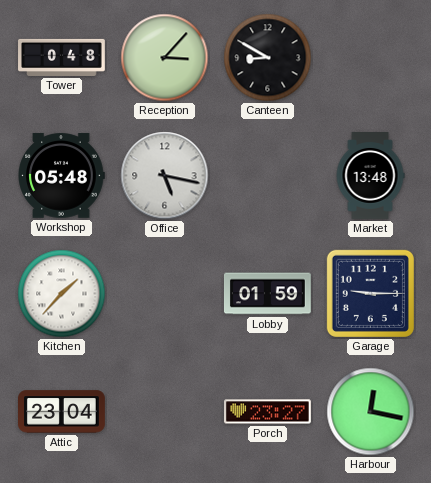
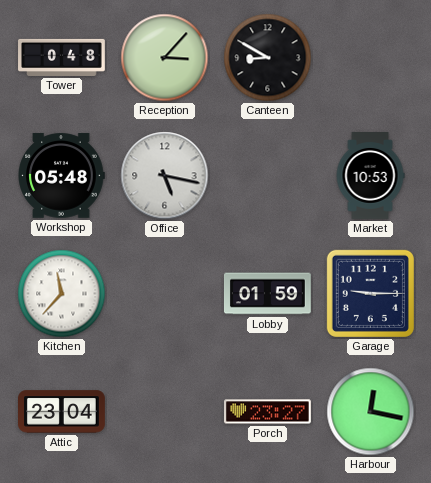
Market: 13:48 -> 10:53
Kitchen: 1:37 -> 11:37
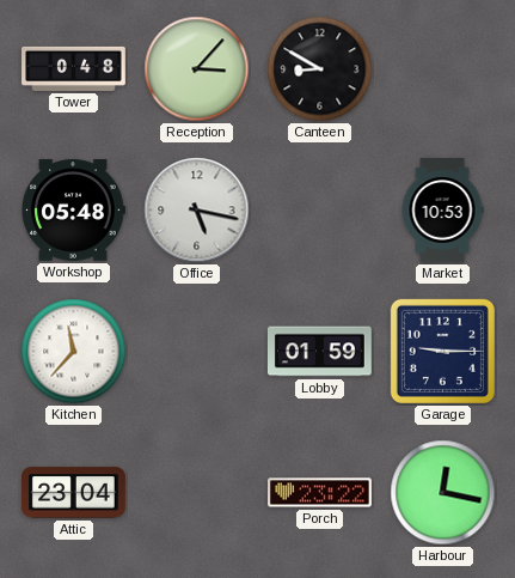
Porch: 23:27 -> 23:22
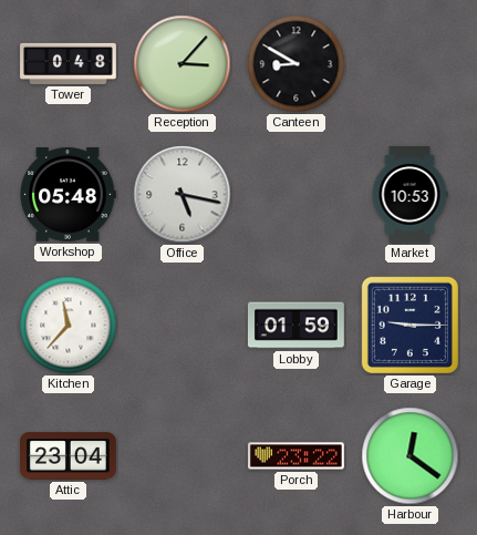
Harbour: 12:17 -> 12:21
